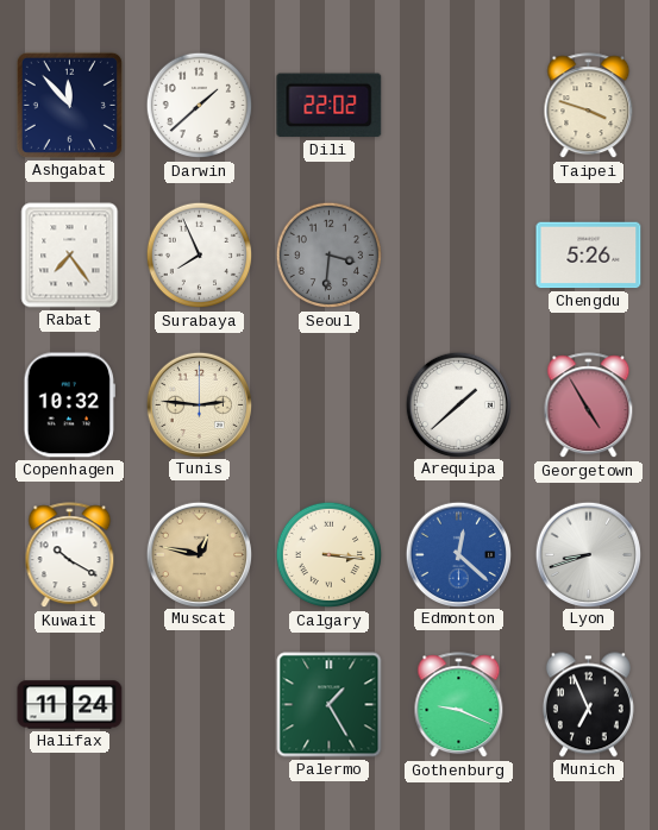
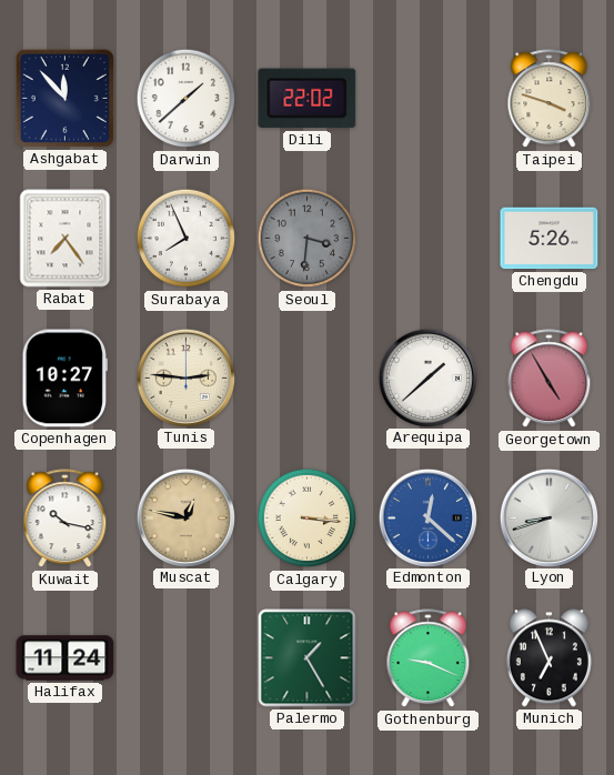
Copenhagen: 10:32 -> 10:27
Kuwait: 10:20 -> 10:17
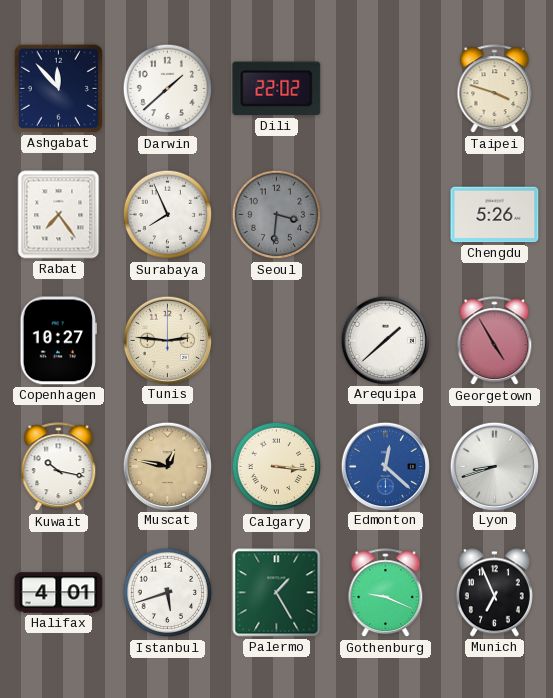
Halifax: 11:24 -> 4:01
Istanbul: none -> 5:42
